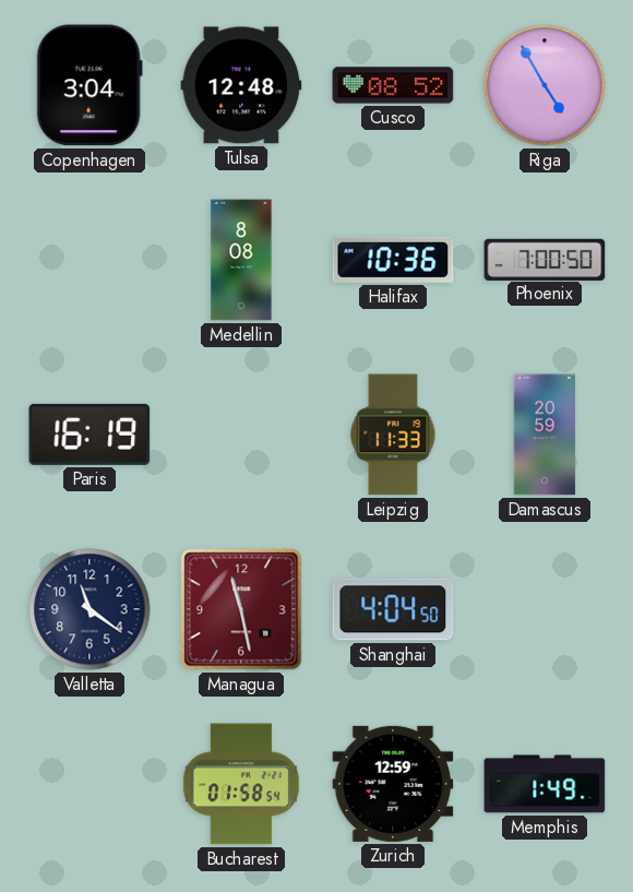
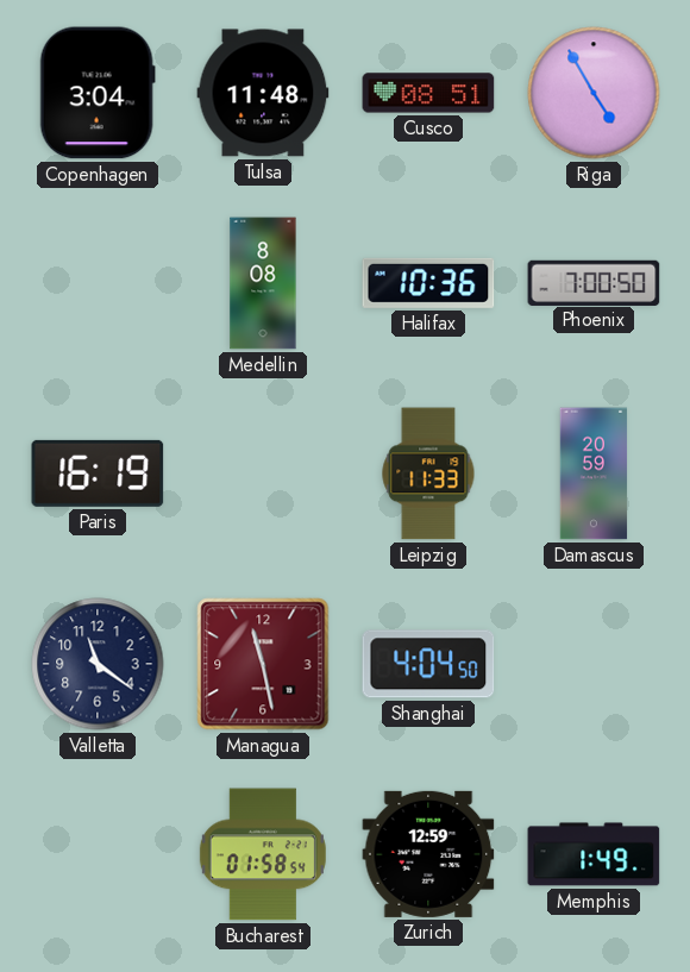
Tulsa: 12:48 -> 11:48
Cusco: 08:52 -> 08:51
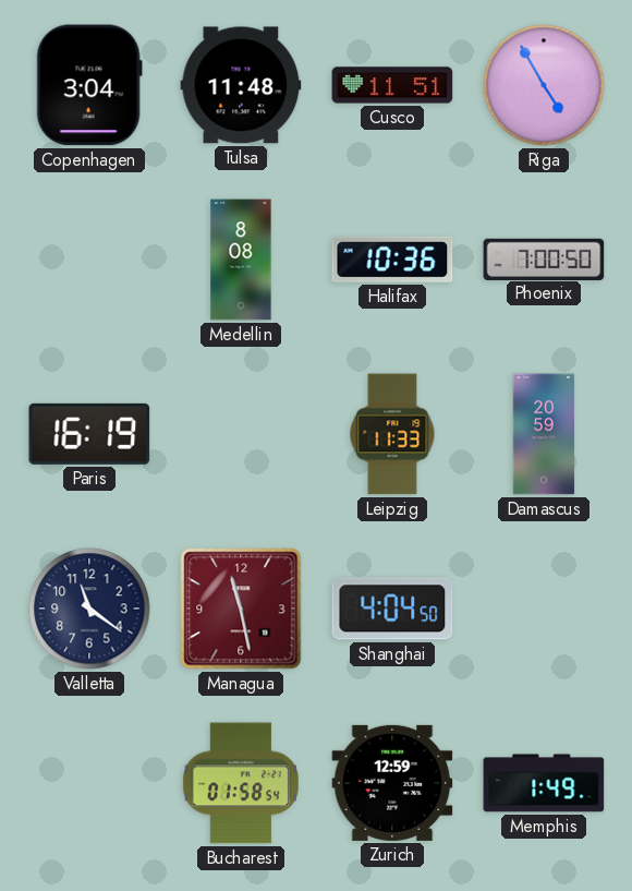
Cusco: 08:51 -> 11:51
